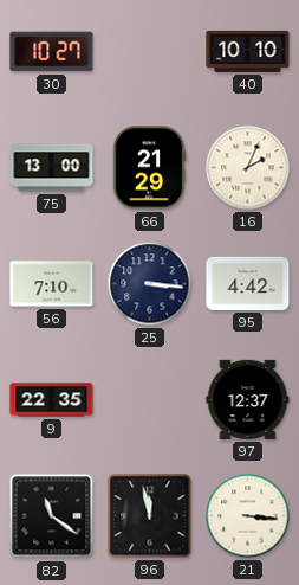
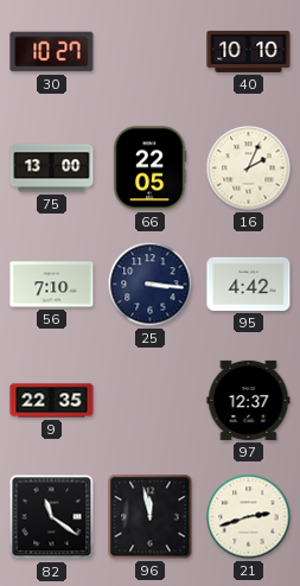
66: 21:29 -> 22:05
21: 3:16 -> 2:42
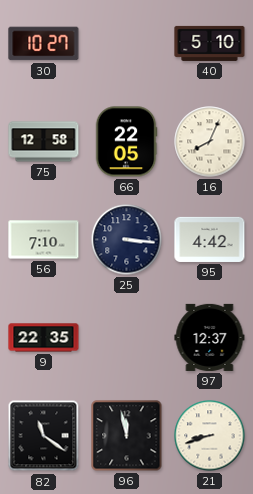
40: 10:10 -> 5:10
75: 13:00 -> 12:58
16: 2:04 -> 8:04
21: 2:42 -> 8:42
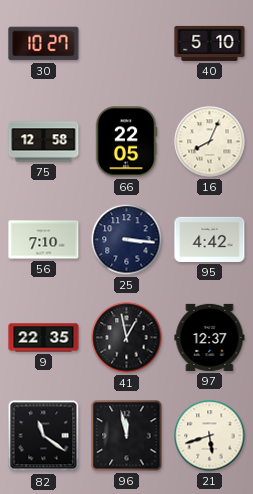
41: none -> 12:58
21: 8:42 -> 5:42
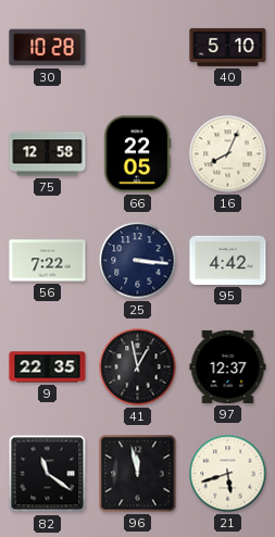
30: 10:27 -> 10:28
56: 7:10 -> 7:22
